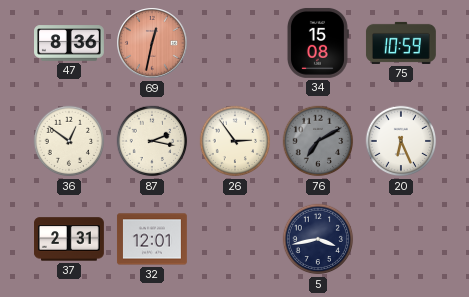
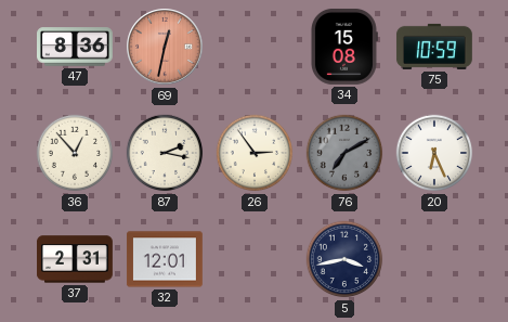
36: 12:51 -> 12:53
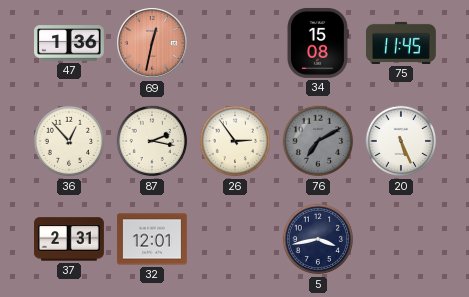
47: 8:36 -> 1:36
75: 10:59 -> 11:45
20: 6:26 -> 5:26
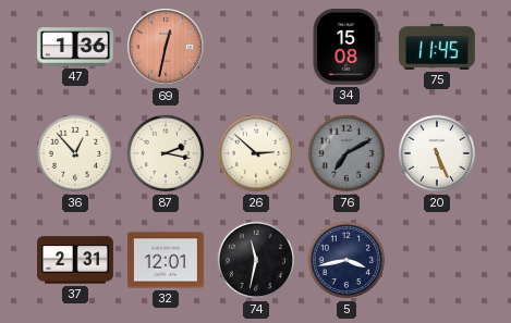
26: 2:54 -> 2:52
74: none -> 11:32
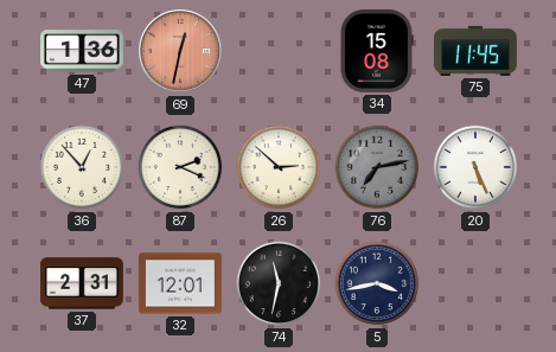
87: 2:17 -> 2:19
76: 7:10 -> 7:13
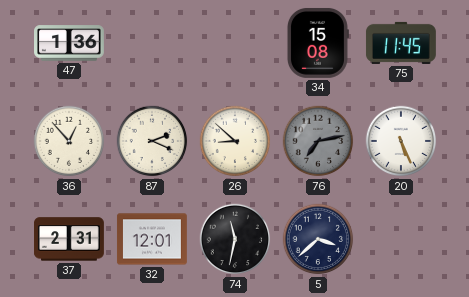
69: 12:32 -> none
26: 2:52 -> 8:52
5: 3:43 -> 3:38
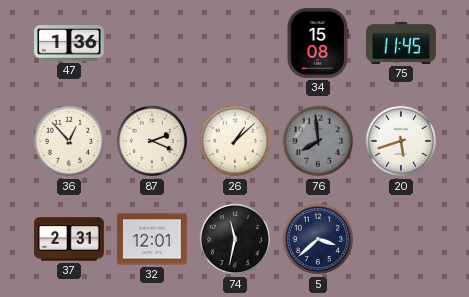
26: 8:52 -> 1:08
76: 7:13 -> 7:59
20: 5:26 -> 5:42
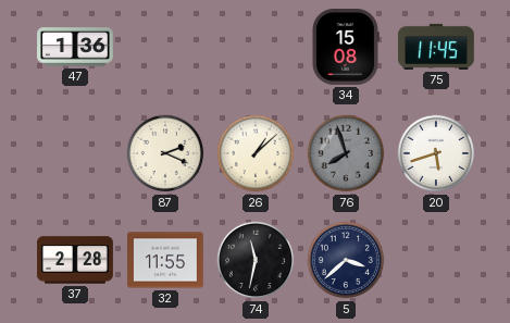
36: 12:53 -> none
76: 7:59 -> 7:57
37: 2:31 -> 2:28
32: 12:01 -> 11:55
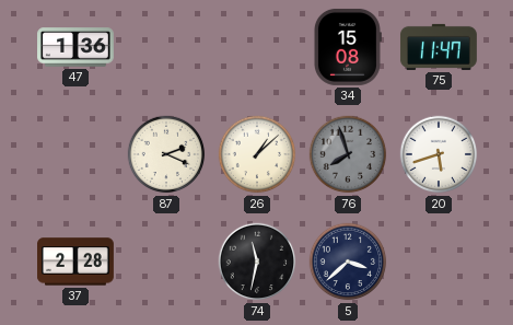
75: 11:45 -> 11:47
32: 11:55 -> none
